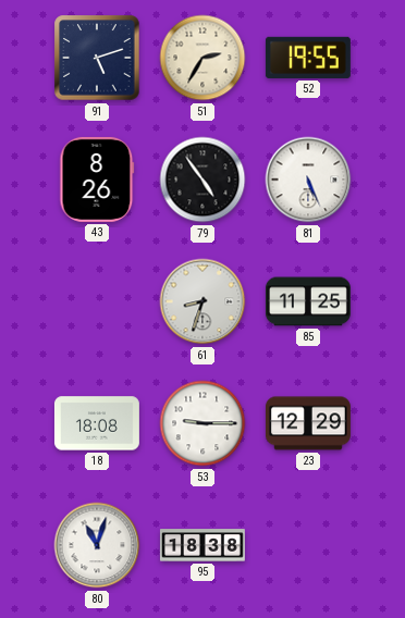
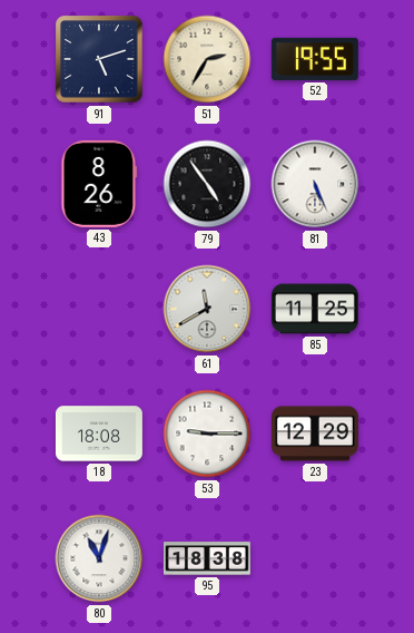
61: 8:33 -> 11:40
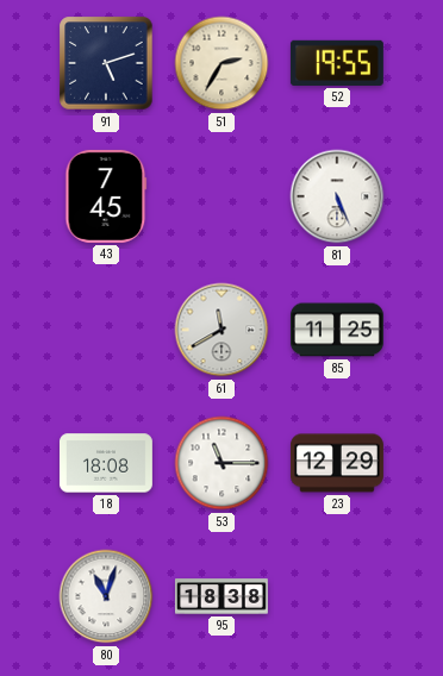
43: 8:26 -> 7:45
79: 4:54 -> none
53: 9:15 -> 11:15
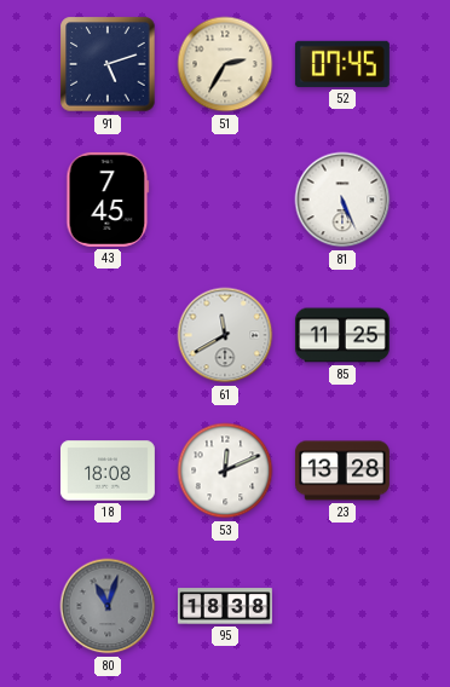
52: 19:55 -> 07:45
53: 11:15 -> 12:11
23: 12:29 -> 13:28
80 dial: white -> grey
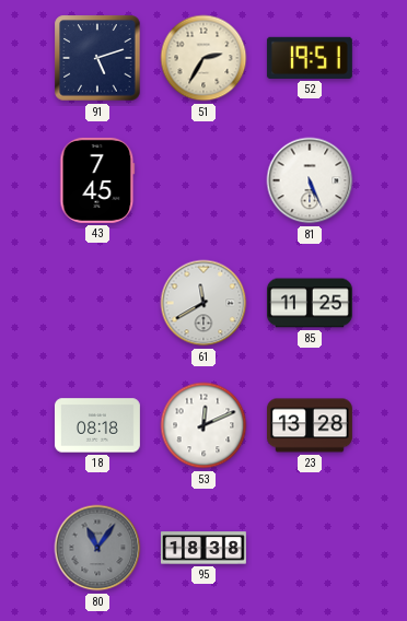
52: 07:45 -> 19:51
18: 18:08 -> 08:18
80: 11:03 -> 11:06
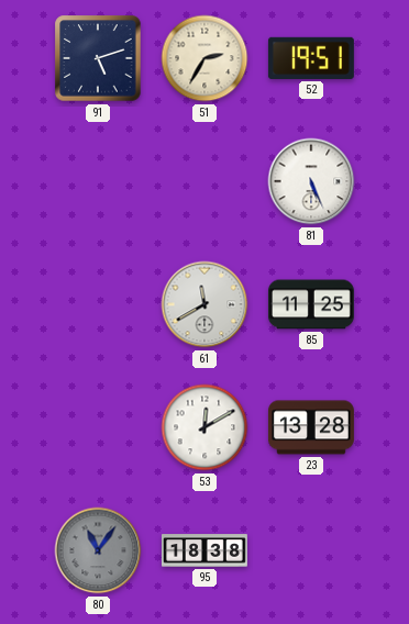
43: 7:45 -> none
18: 08:18 -> none
53: 12:11 -> 12:10
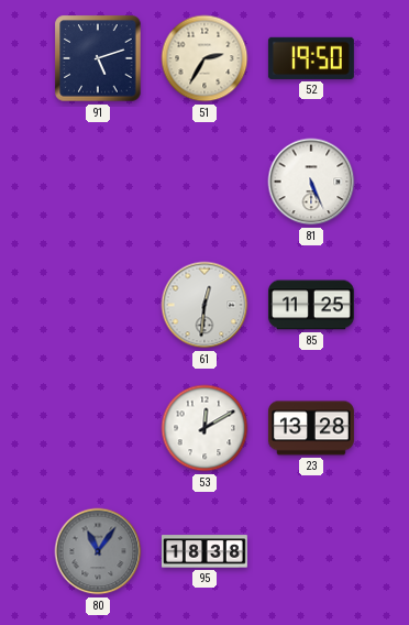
52: 19:51 -> 19:50
61: 11:40 -> 12:31
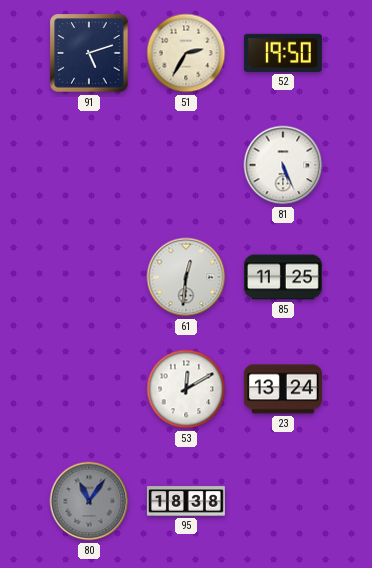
23: 13:28 -> 13:24
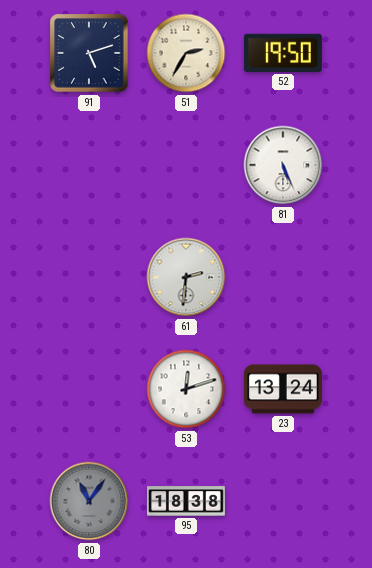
61: 12:31 -> 2:31
85: 11:25 -> none
53: 12:10 -> 12:12
